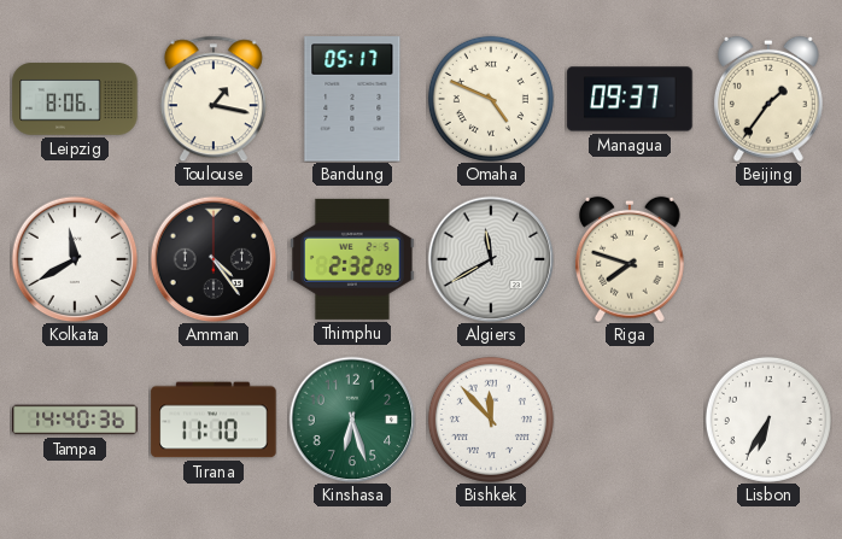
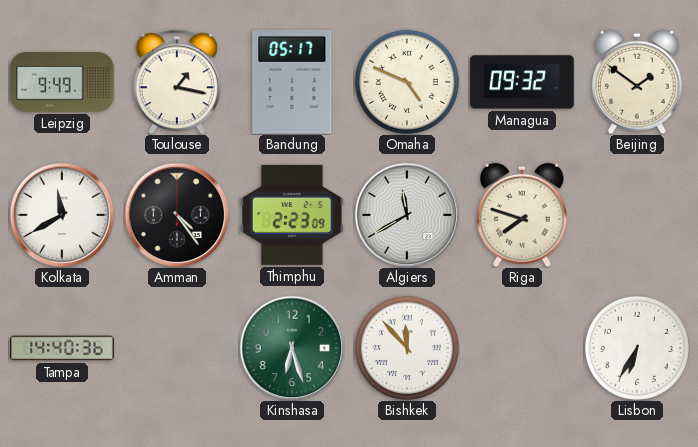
Leipzig: 8:06 -> 9:49
Managua: 09:37 -> 09:32
Beijing: 1:36 -> 1:51
Thimphu: 2:32 -> 2:23
Tirana: 11:10 -> none
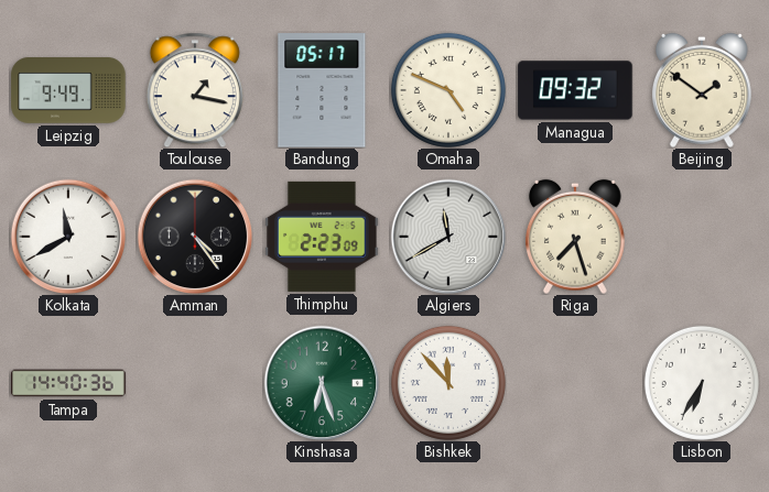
Riga: 7:48 -> 7:27
